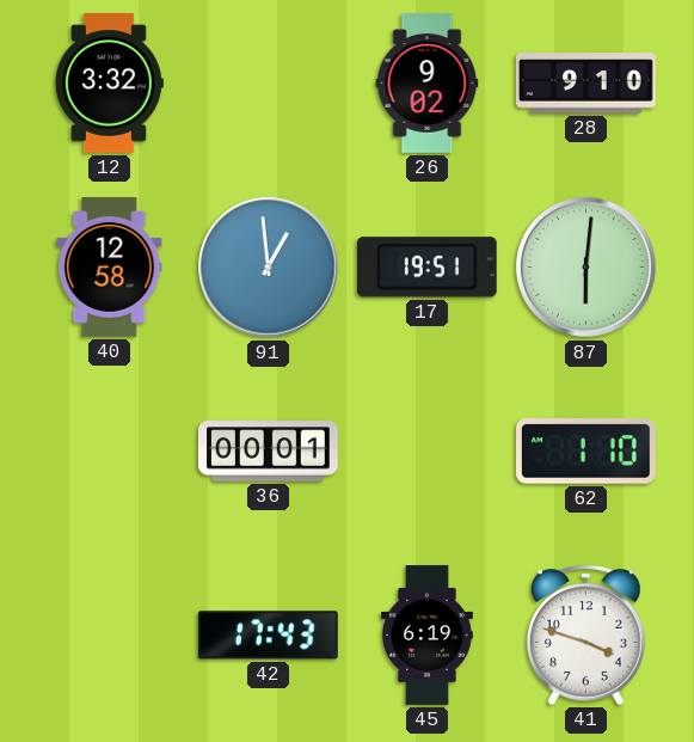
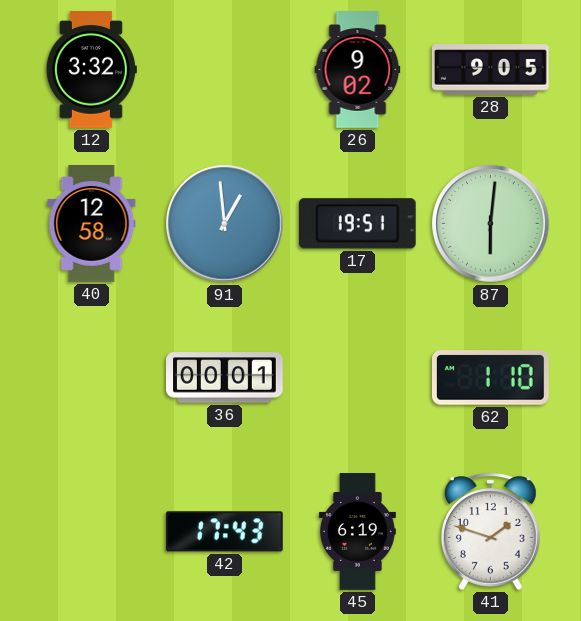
28: 9:10 -> 9:05
41: 3:48 -> 1:48
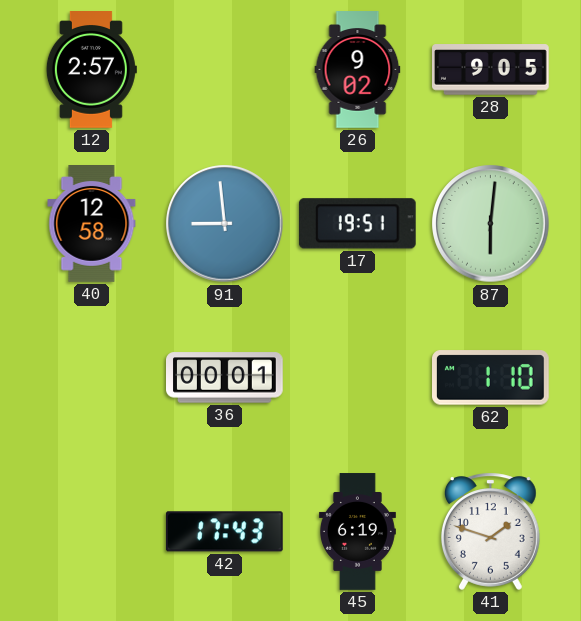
12: 3:32 -> 2:57
91: 12:59 -> 8:59
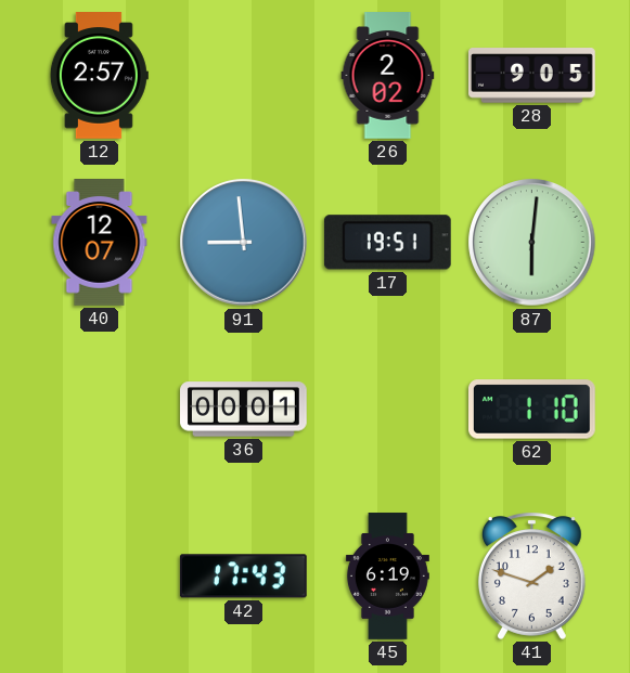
26: 9:02 -> 2:02
40: 12:58 -> 12:07
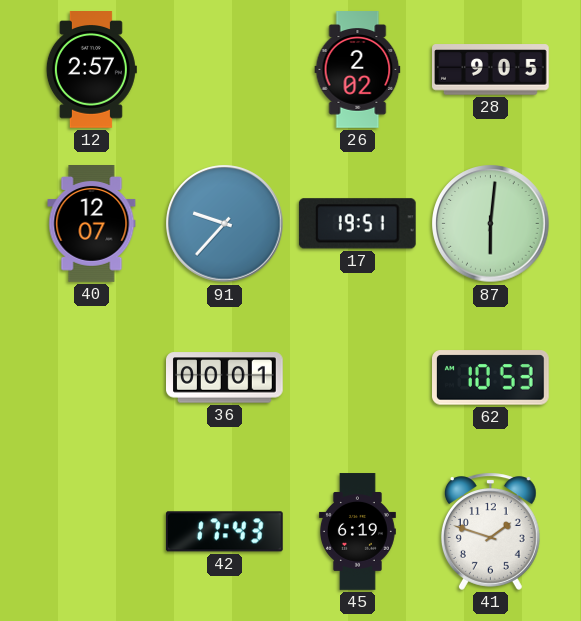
91: 8:59 -> 9:37
62: 1:10 -> 10:53
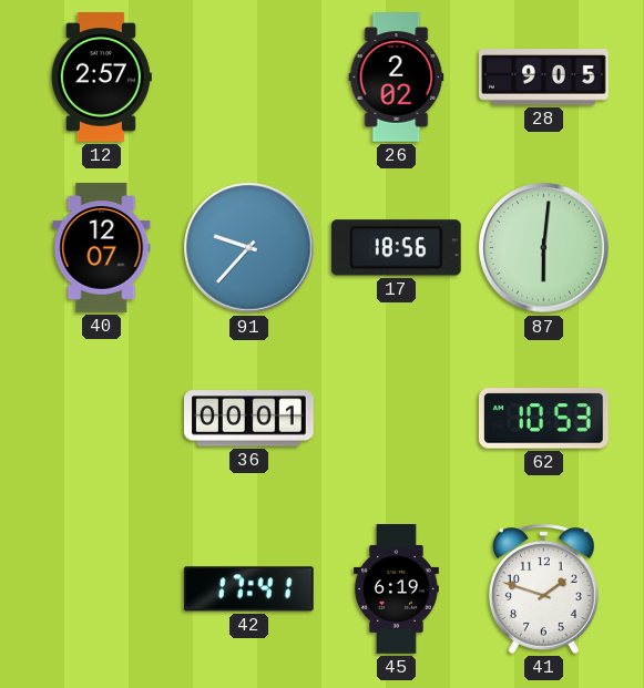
17: 19:51 -> 18:56
42: 17:43 -> 17:41
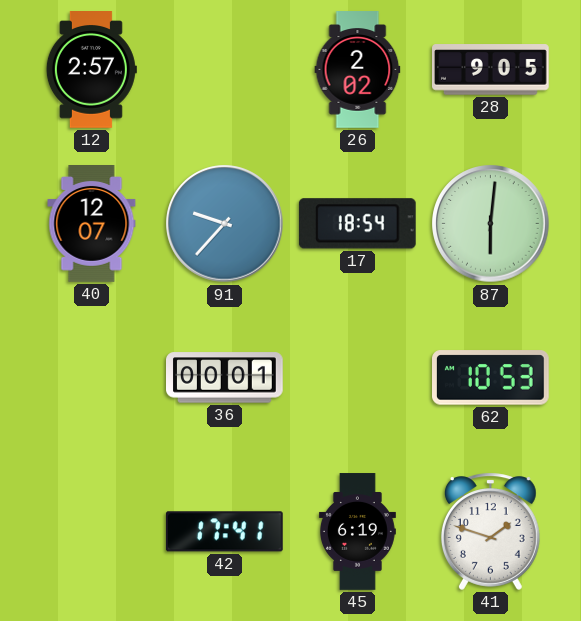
17: 18:56 -> 18:54
